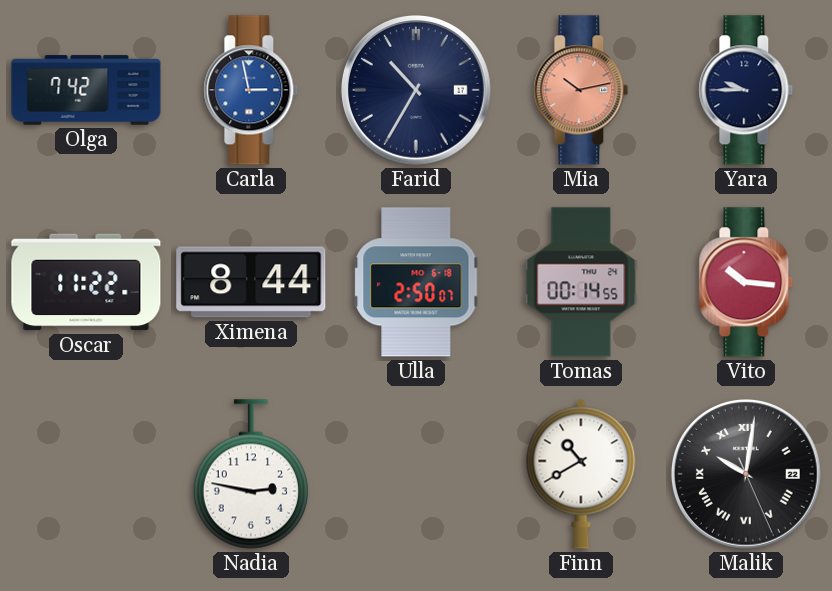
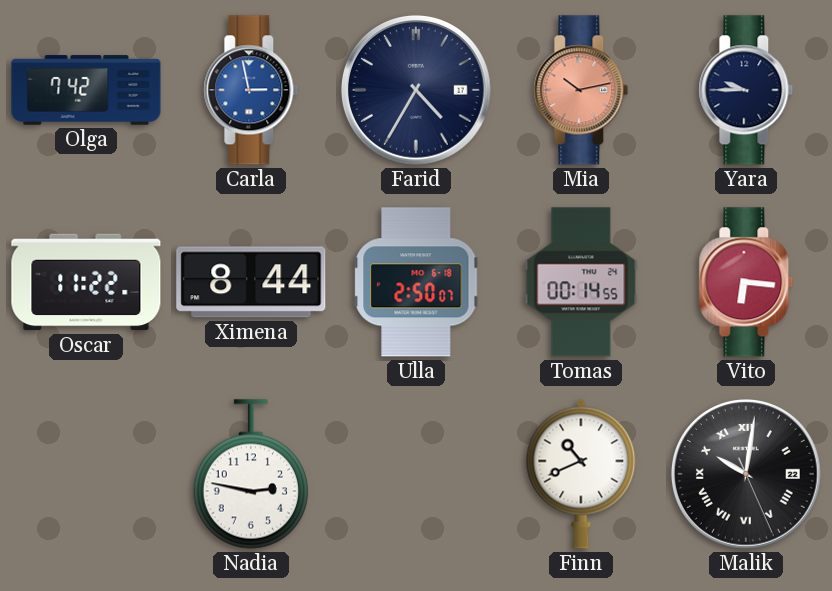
Farid: 10:35 -> 4:35
Vito: 10:16 -> 6:16
Finn: 10:40 -> 10:41
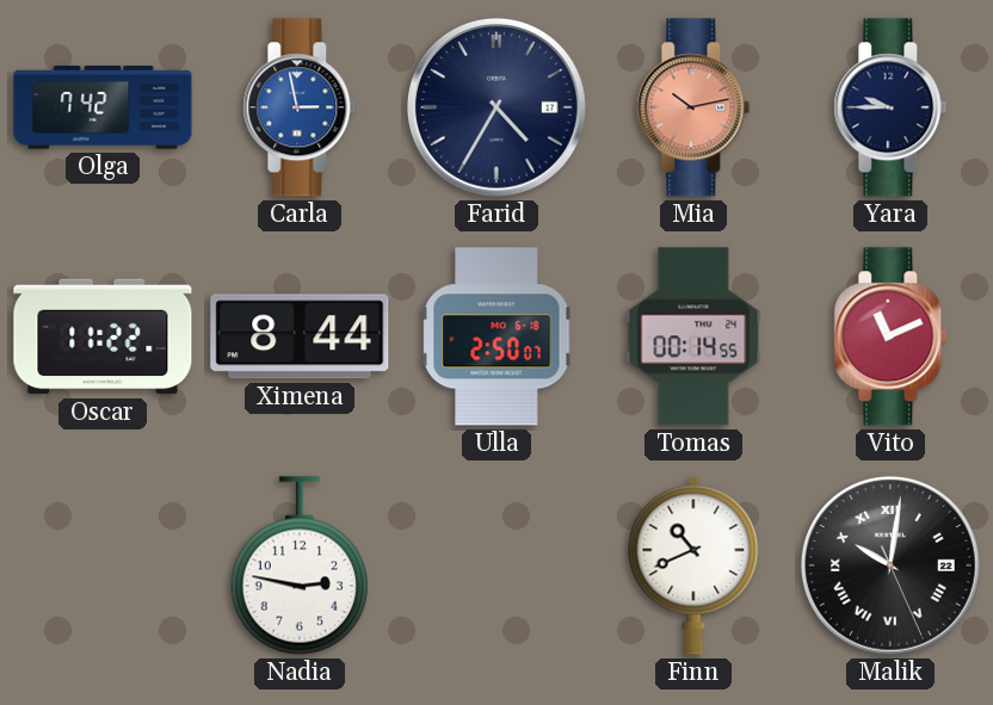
Vito: 6:16 -> 11:11
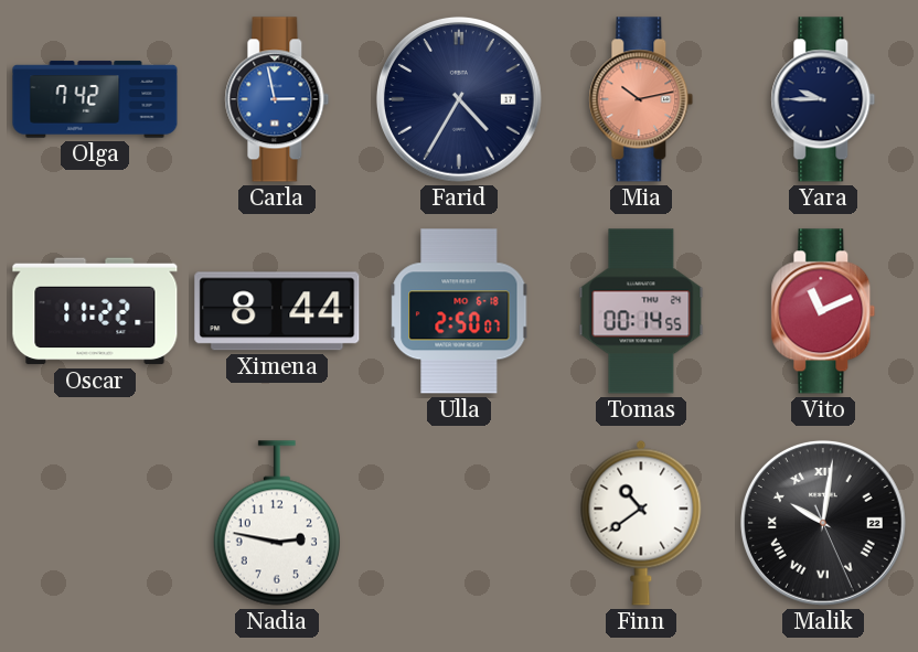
Finn: 10:41 -> 10:39
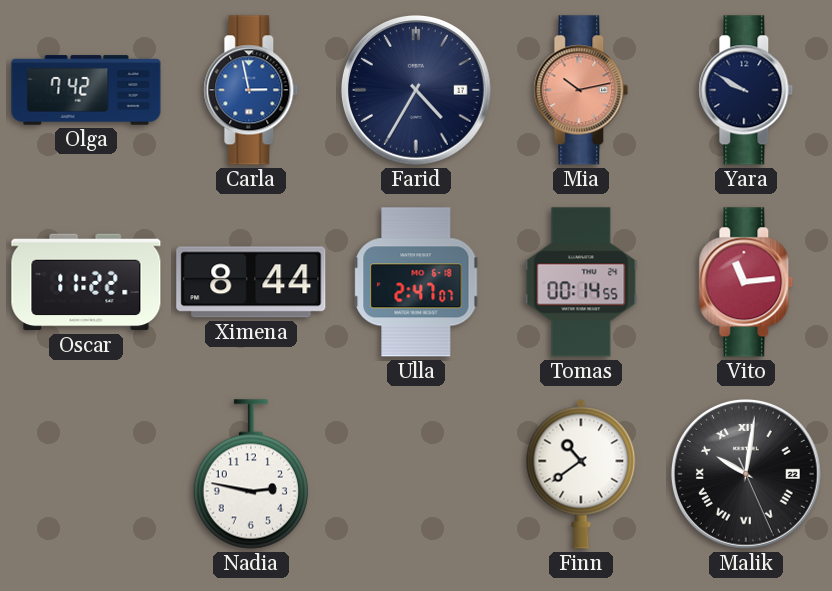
Yara: 9:45 -> 9:50
Ulla: 2:50 -> 2:47
Vito: 11:11 -> 11:14
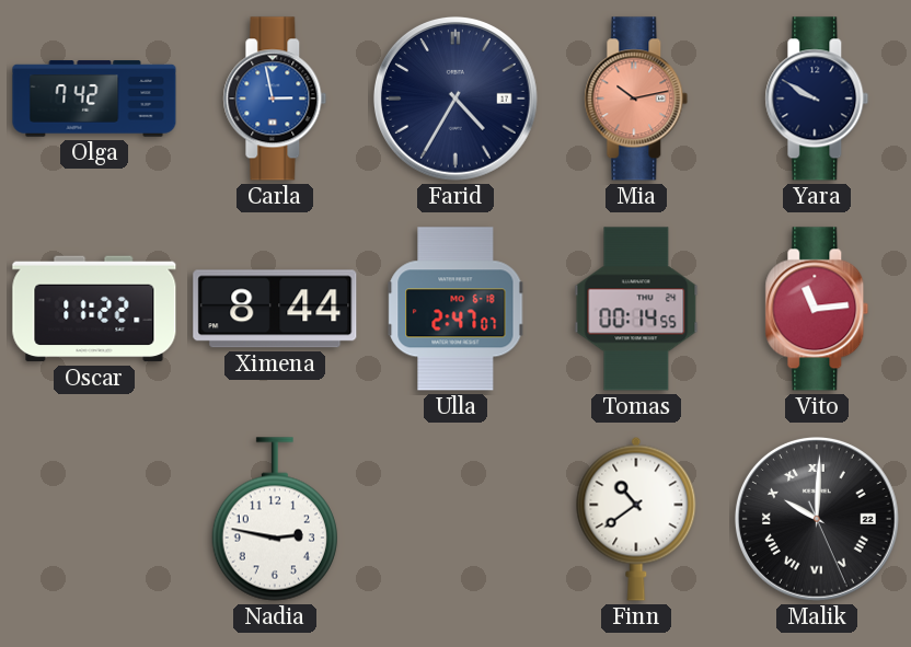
Malik: 10:01 -> 10:00
